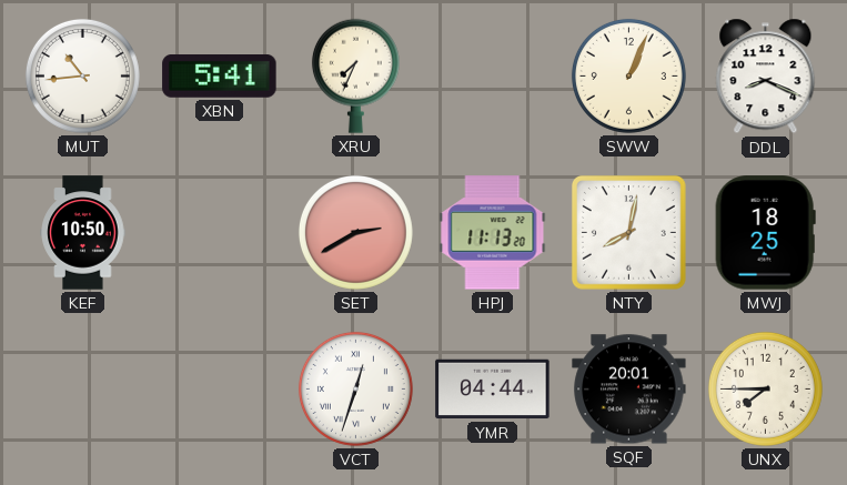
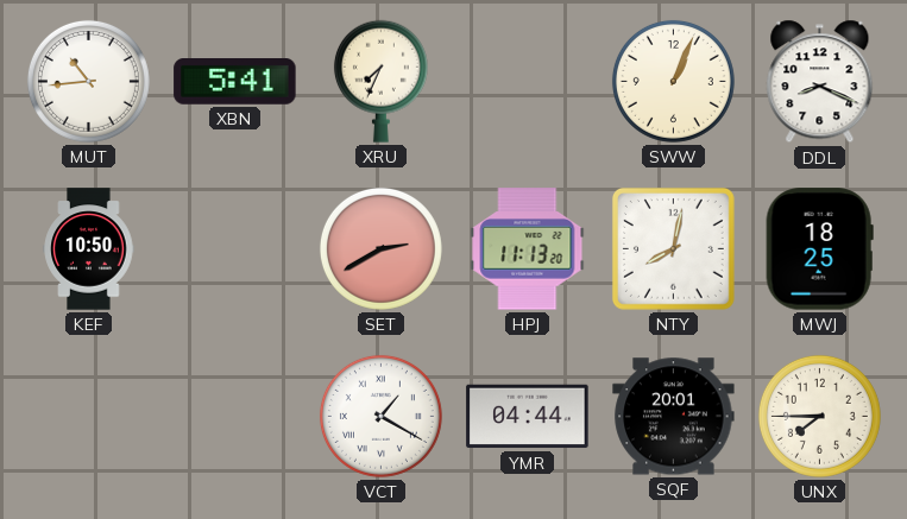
VCT: 12:33 -> 1:20
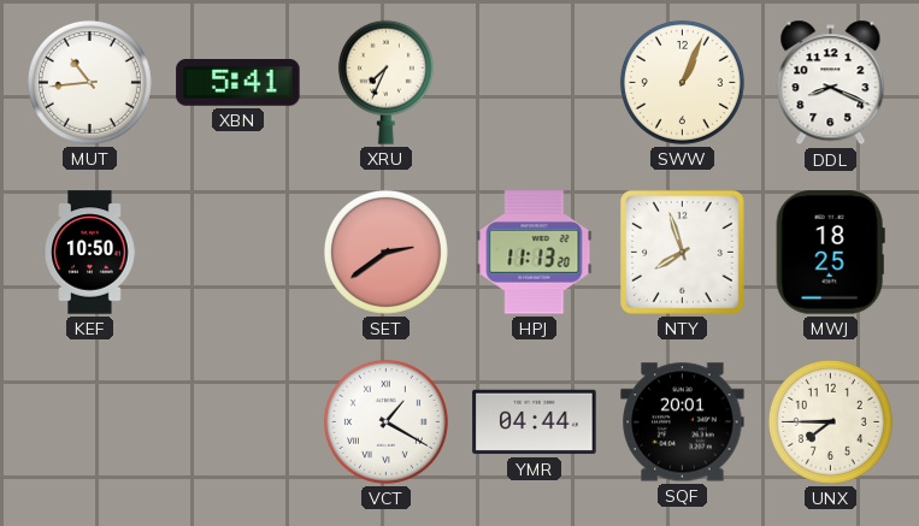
SET: 2:40 -> 2:39
NTY: 8:02 -> 7:57
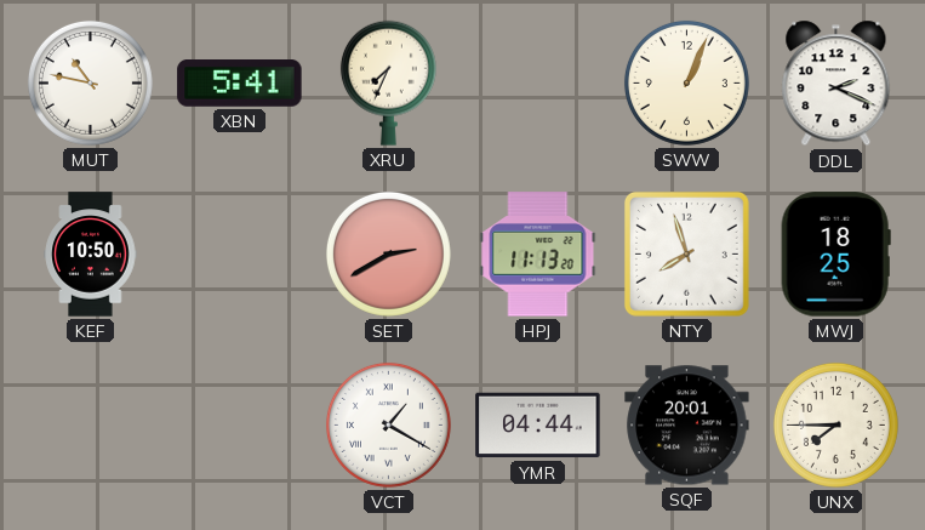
MUT: 10:44 -> 10:47
DDL: 8:19 -> 2:19
SET: 2:39 -> 2:40
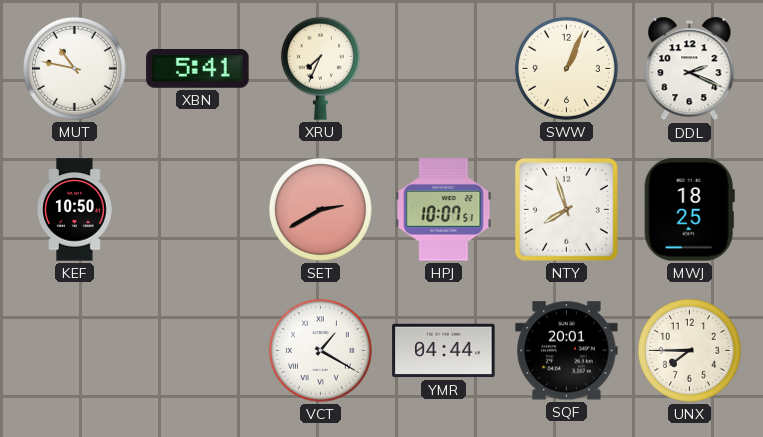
HPJ: 11:13 -> 10:07
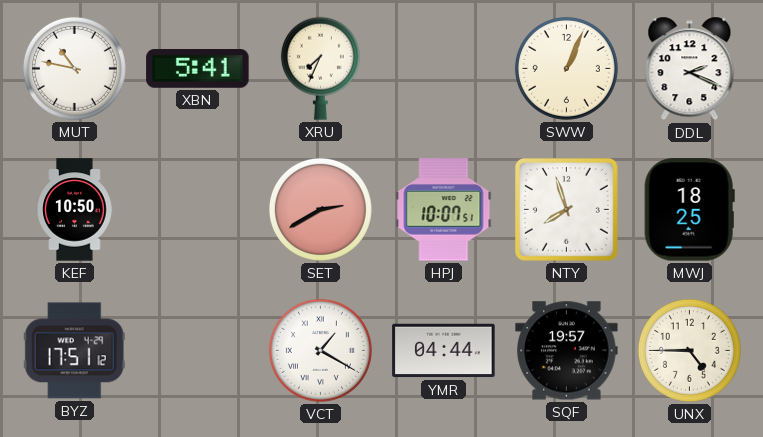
BYZ: none -> 17:51
SQF: 20:01 -> 19:57
UNX: 7:45 -> 4:45
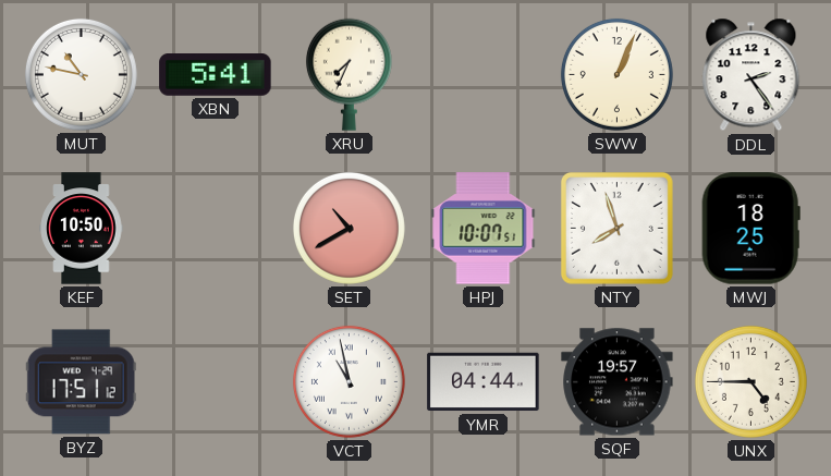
DDL: 2:19 -> 2:24
SET: 2:40 -> 10:40
VCT: 1:20 -> 10:58
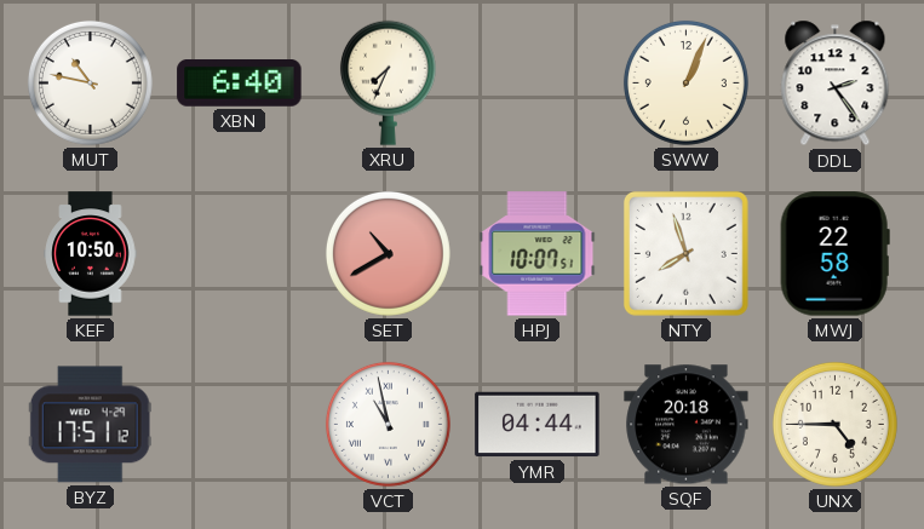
XBN: 5:41 -> 6:40
MWJ: 18:25 -> 22:58
SQF: 19:57 -> 20:18
